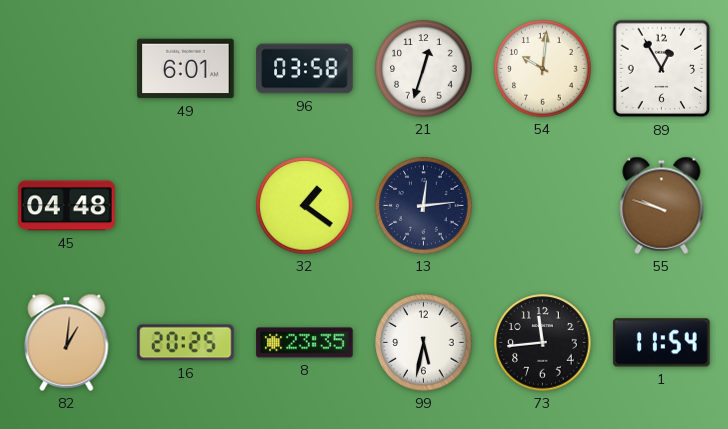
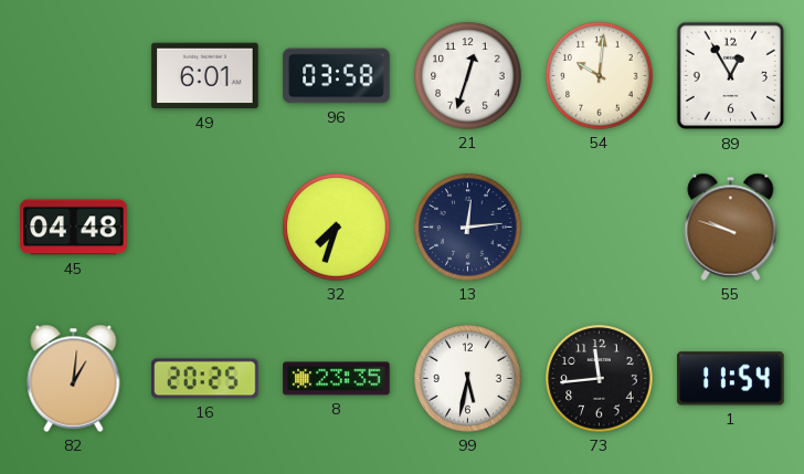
32: 1:21 -> 7:33
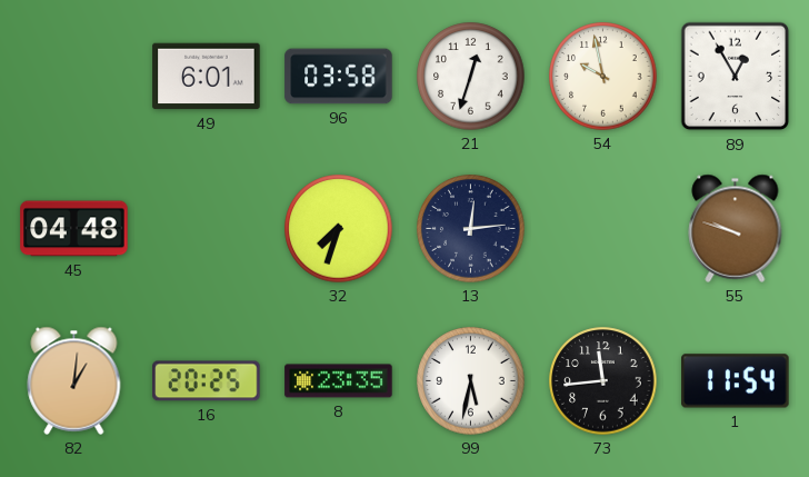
54: 10:01 -> 9:58
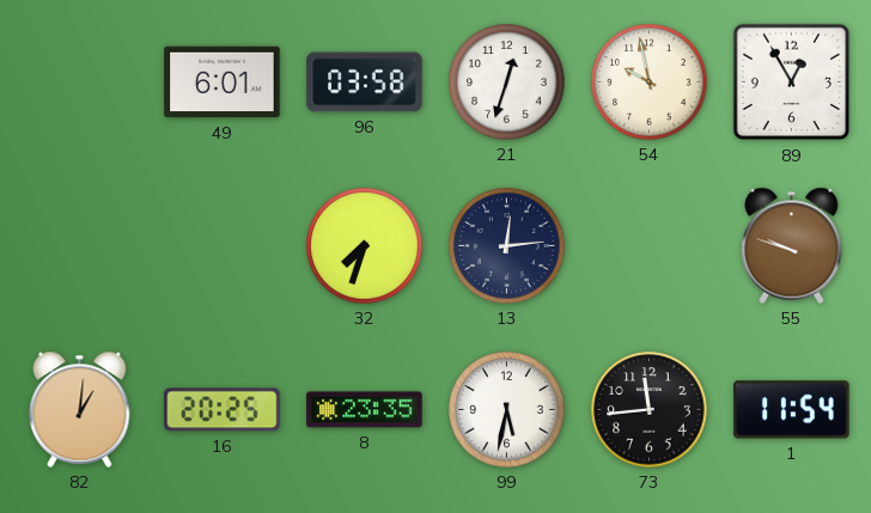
45: 04:48 -> none
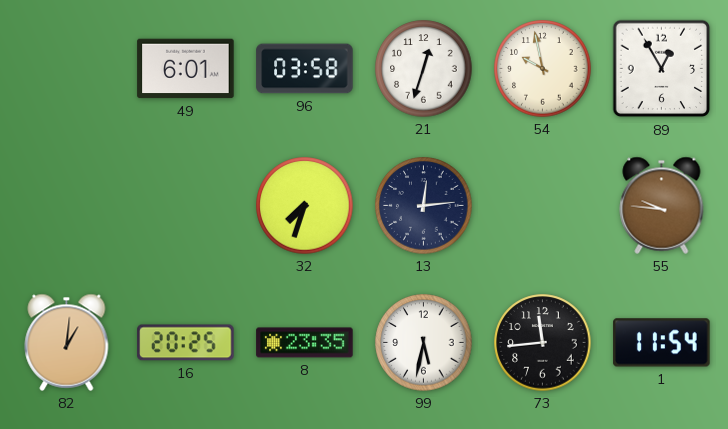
55: 9:48 -> 9:46
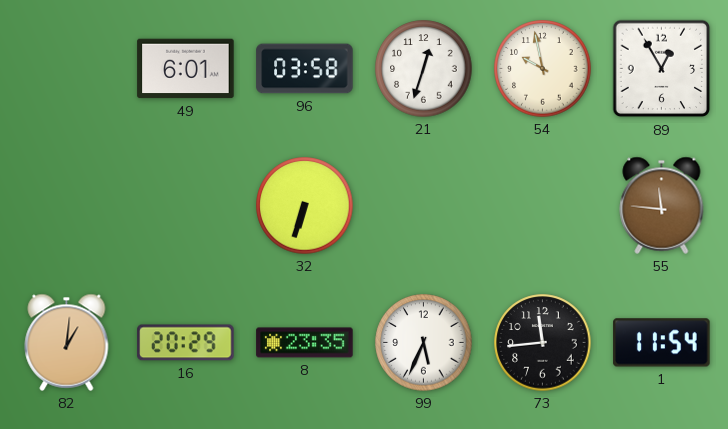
32: 7:33 -> 6:33
13: 12:14 -> none
55: 9:46 -> 11:46
16: 20:25 -> 20:29
99: 5:32 -> 5:34
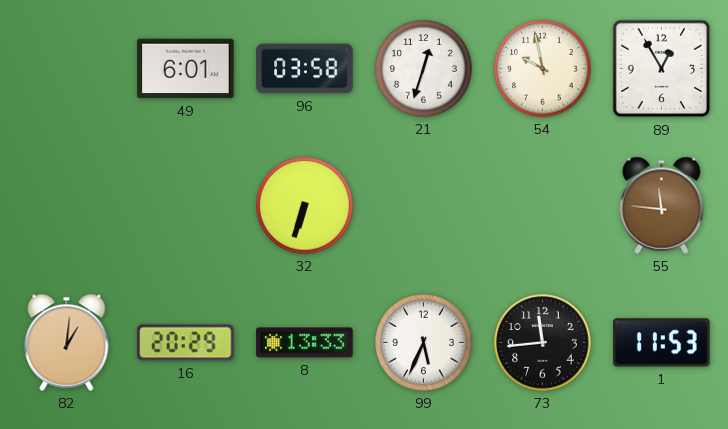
8: 23:35 -> 13:33
1: 11:54 -> 11:53
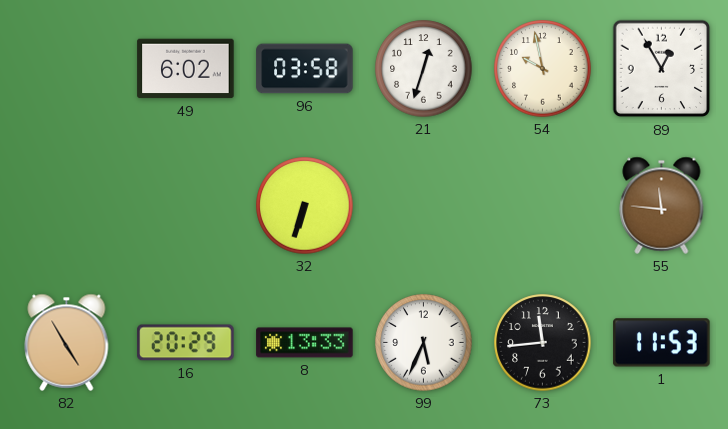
49: 6:01 -> 6:02
82: 1:01 -> 4:55
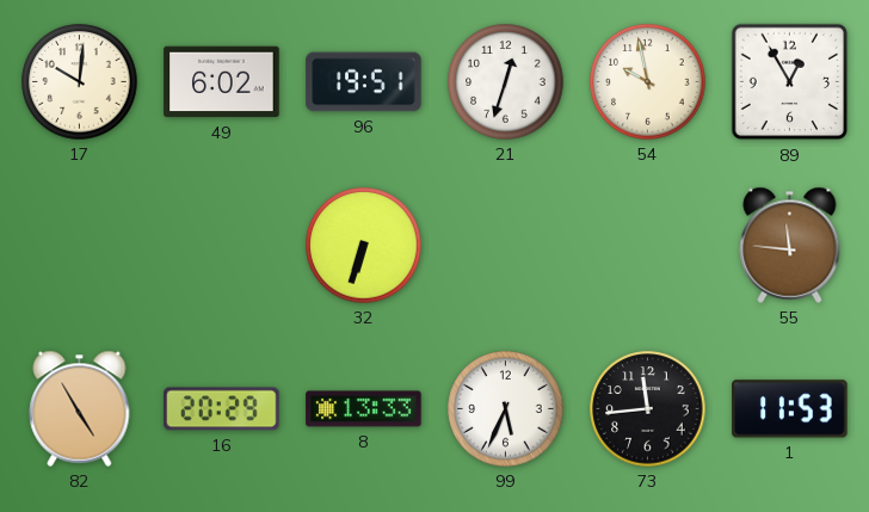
17: none -> 10:01
96: 03:58 -> 19:51
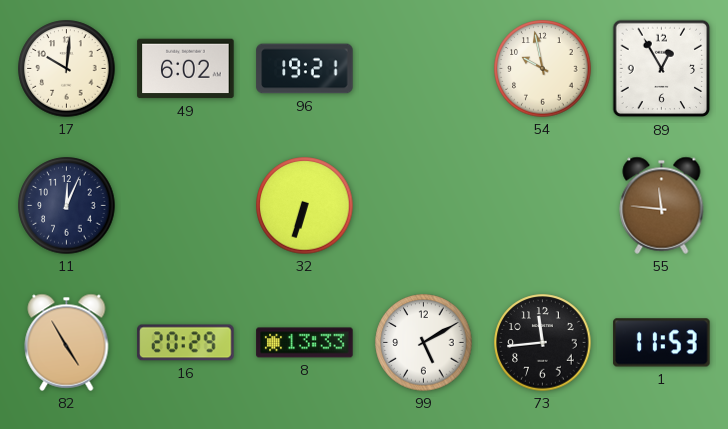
96: 19:51 -> 19:21
21: 12:33 -> none
11: none -> 12:04
99: 5:34 -> 5:10
